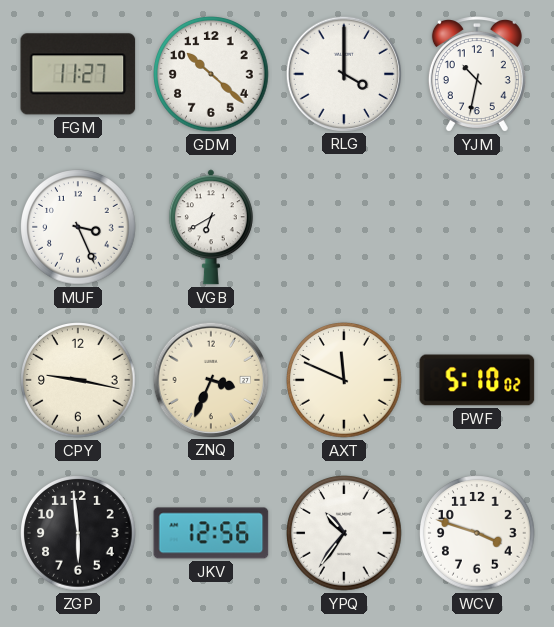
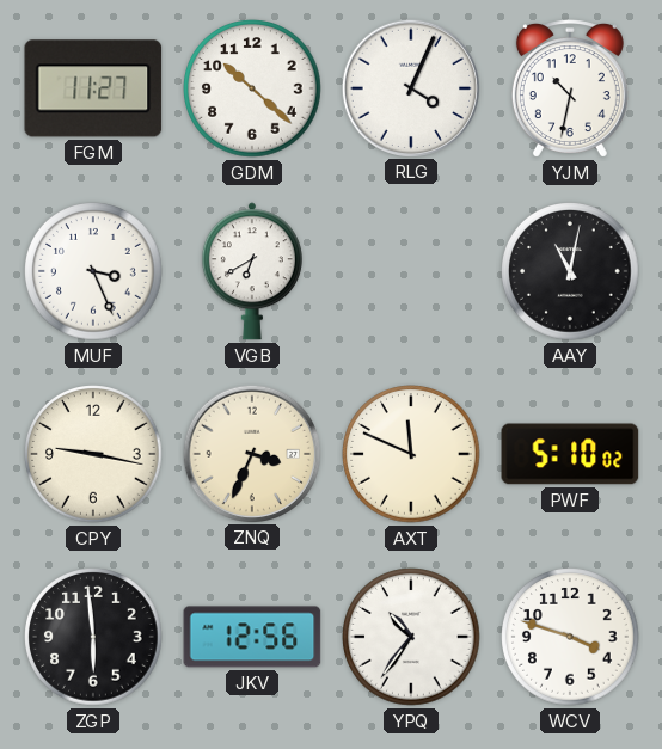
RLG: 4:00 -> 4:04
AAY: none -> 11:02
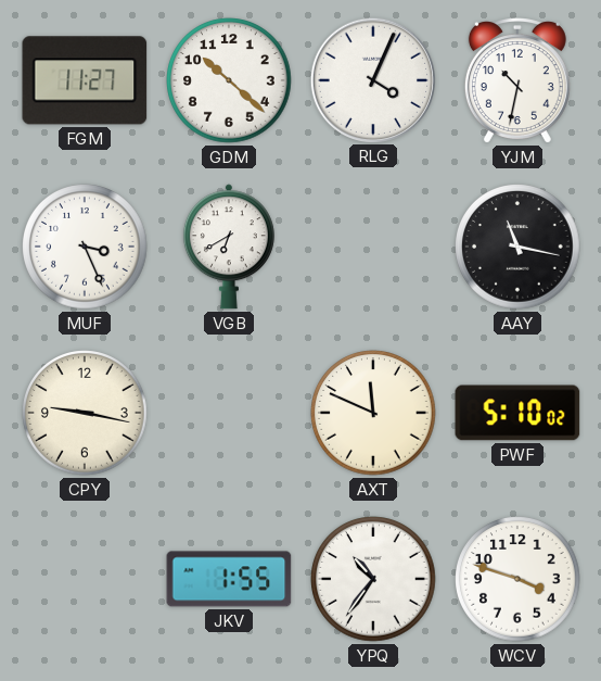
AAY: 11:02 -> 11:17
ZNQ: 3:34 -> none
ZGP: 5:59 -> none
JKV: 12:56 -> 1:55
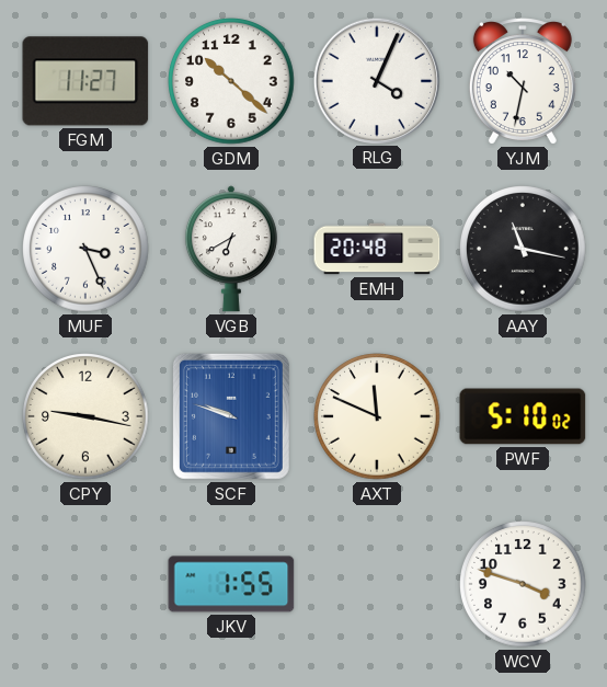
EMH: none -> 20:48
SCF: none -> 9:48
YPQ: 10:36 -> none
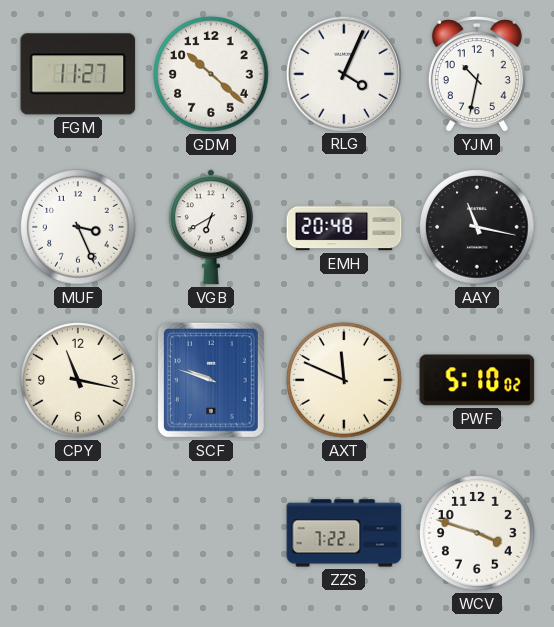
CPY: 9:17 -> 11:17
JKV: 1:55 -> none
ZZS: none -> 7:22
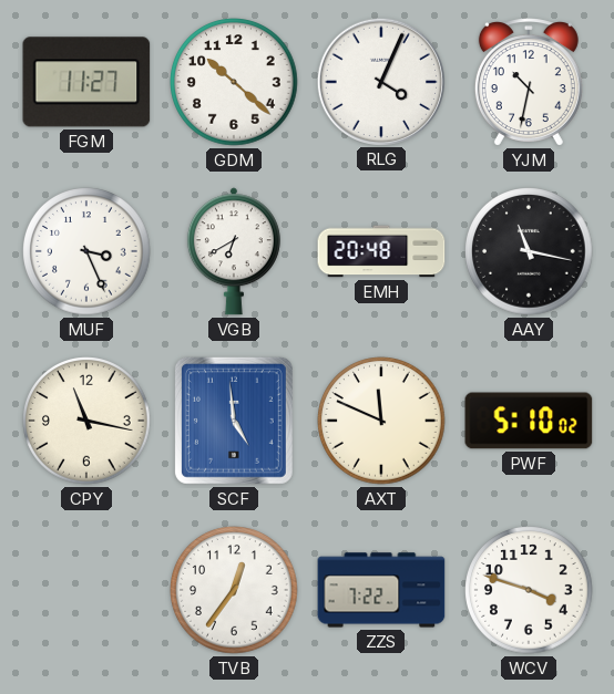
SCF: 9:48 -> 4:59
TVB: none -> 12:36
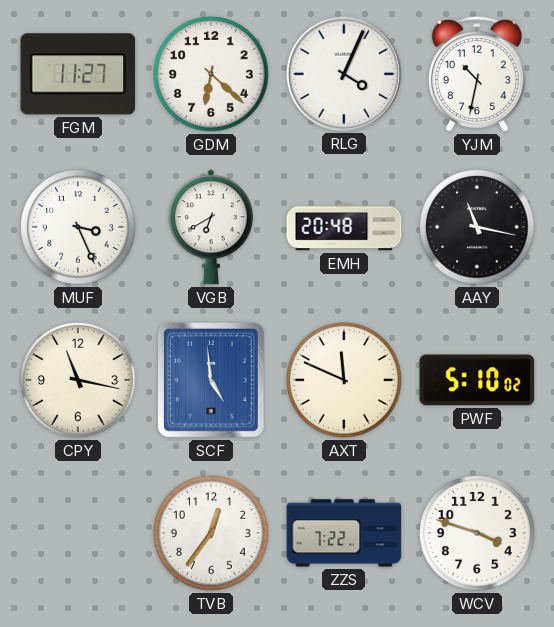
GDM: 10:22 -> 6:22
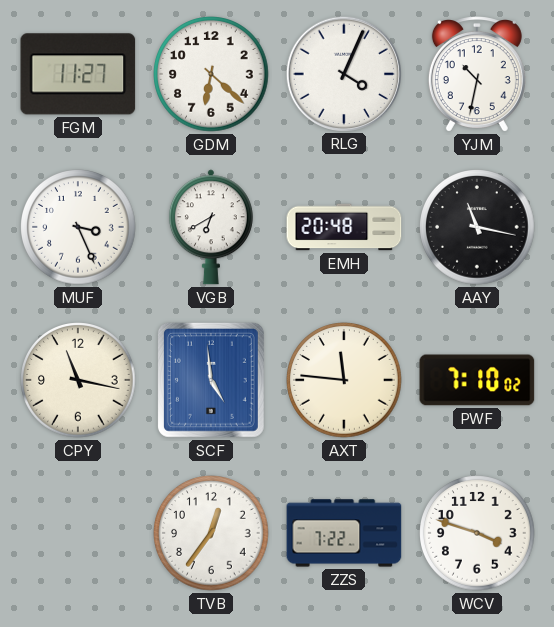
AXT: 11:49 -> 11:46
PWF: 5:10 -> 7:10
